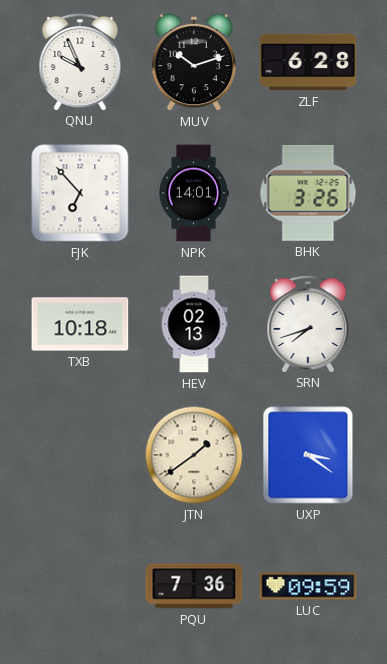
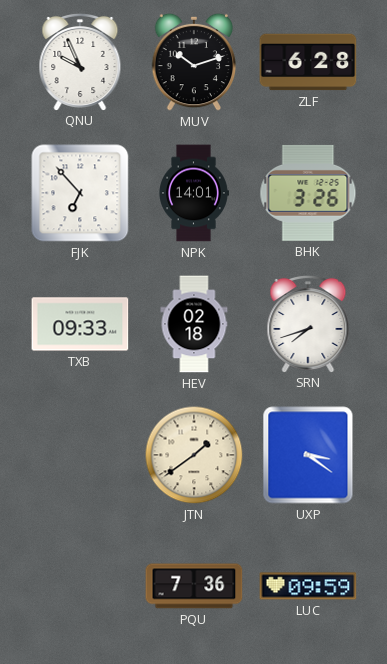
TXB: 10:18 -> 09:33
HEV: 02:13 -> 02:18
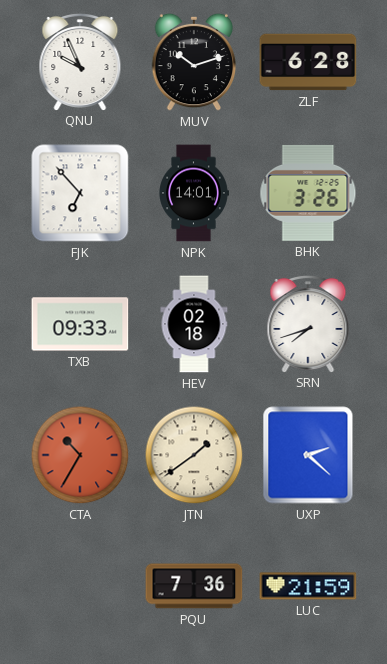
CTA: none -> 10:35
UXP: 3:21 -> 2:22
LUC: 09:59 -> 21:59
